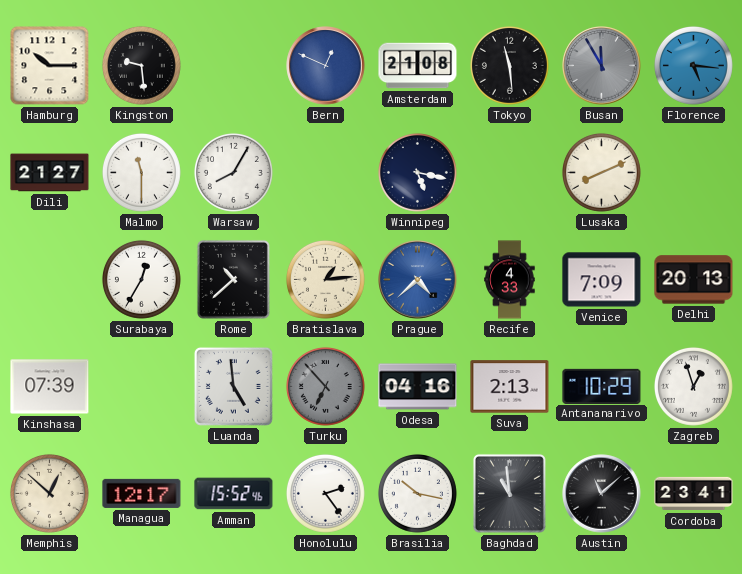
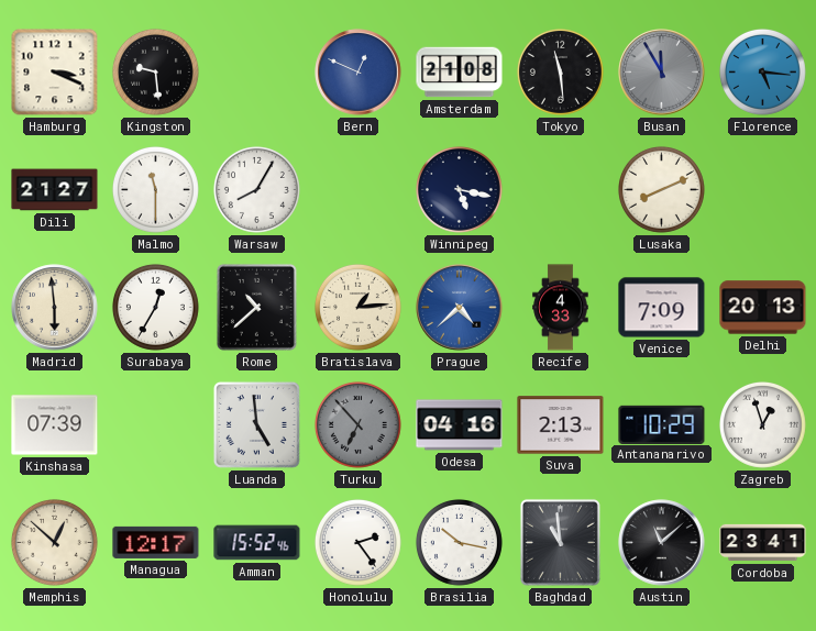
Hamburg: 10:15 -> 3:19
Madrid: none -> 5:59
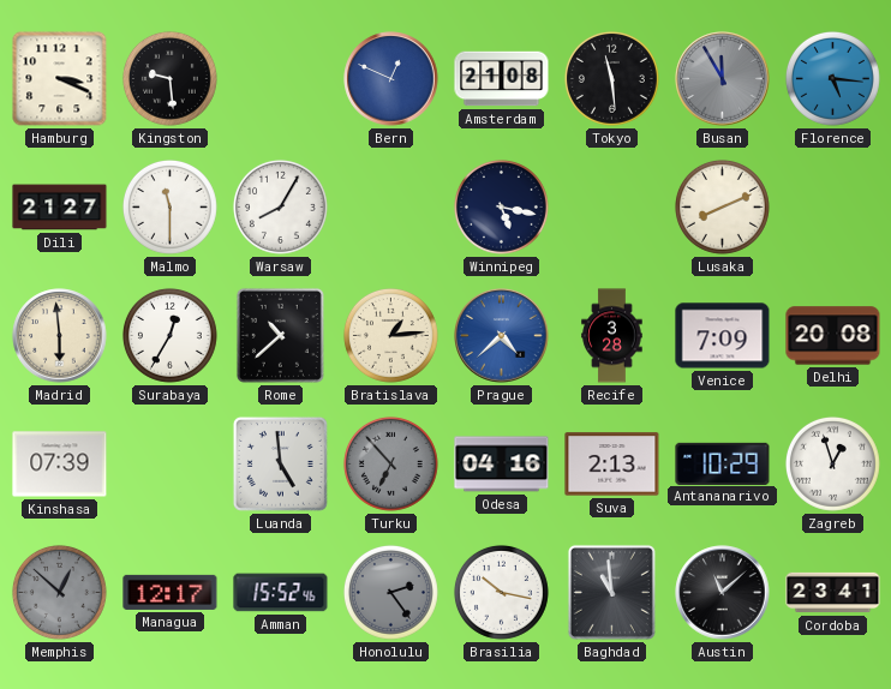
Recife: 4:33 -> 3:28
Delhi: 20:13 -> 20:08
Memphis dial: cream -> grey
Honolulu dial: white -> grey
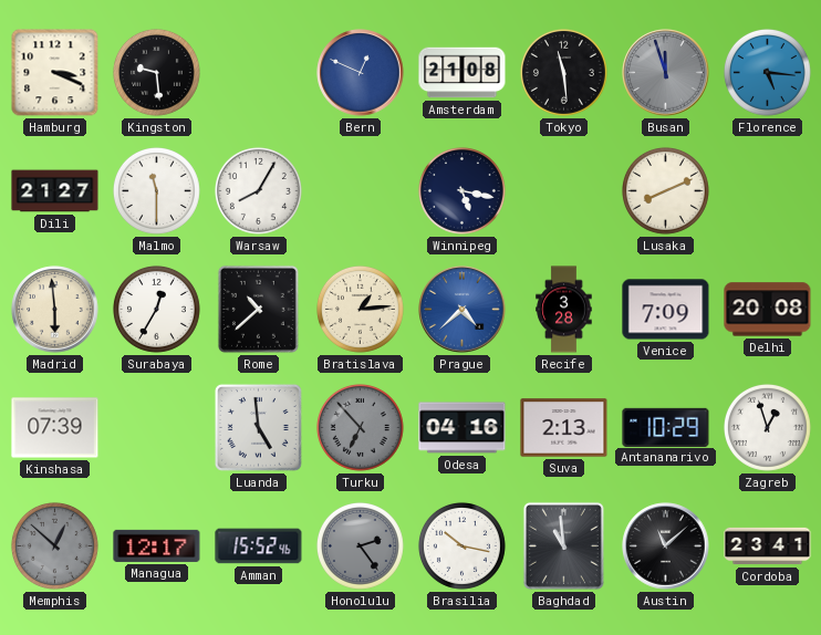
Busan: 11:55 -> 11:57
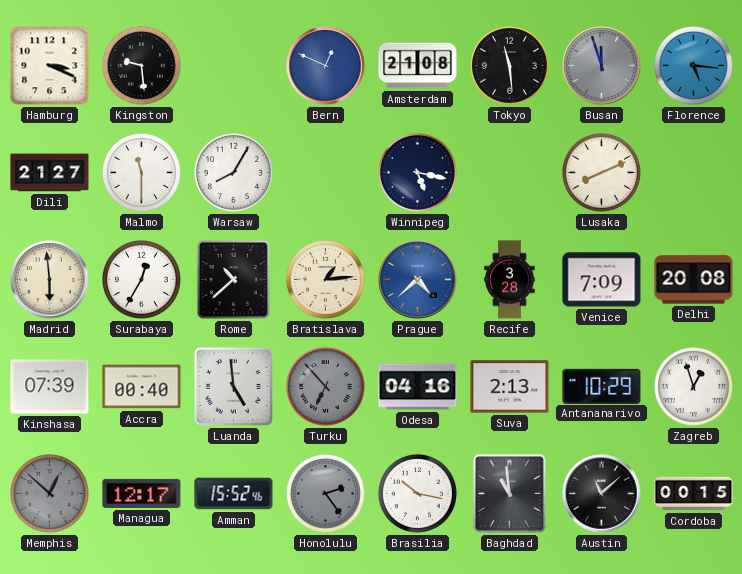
Accra: none -> 00:40
Cordoba: 23:41 -> 00:15
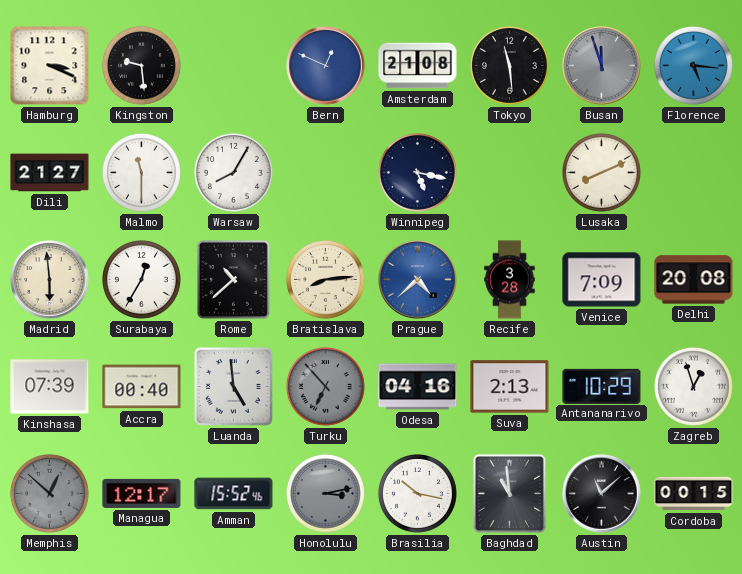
Bratislava: 1:14 -> 8:14
Honolulu: 2:24 -> 3:13
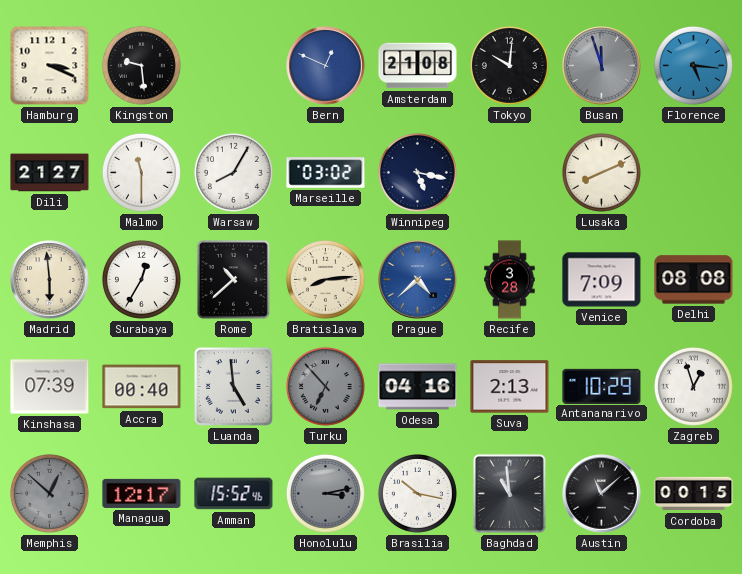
Tokyo: 11:29 -> 10:01
Marseille: none -> 03:02
Delhi: 20:08 -> 08:08
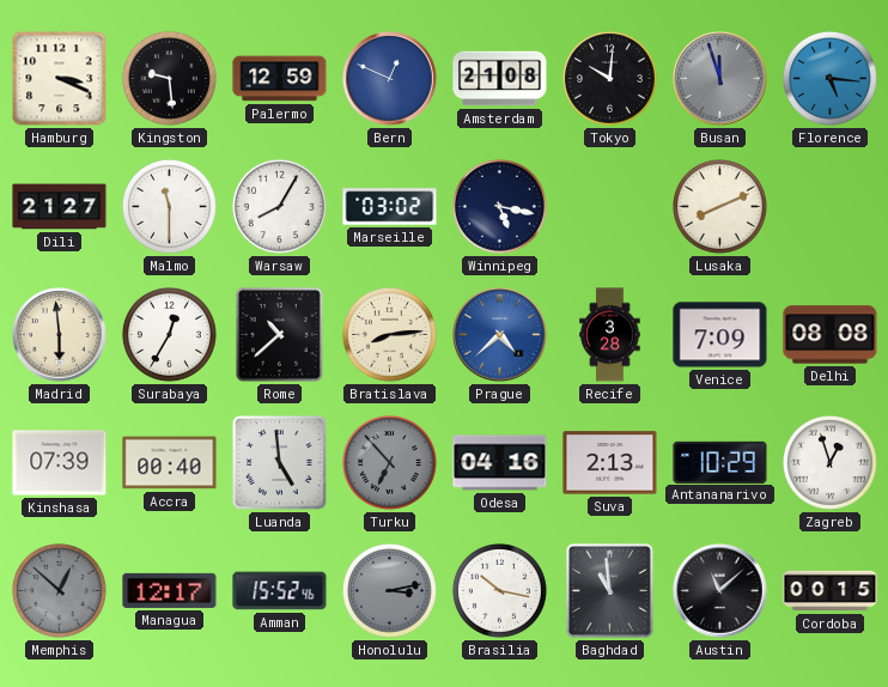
Palermo: none -> 12:59
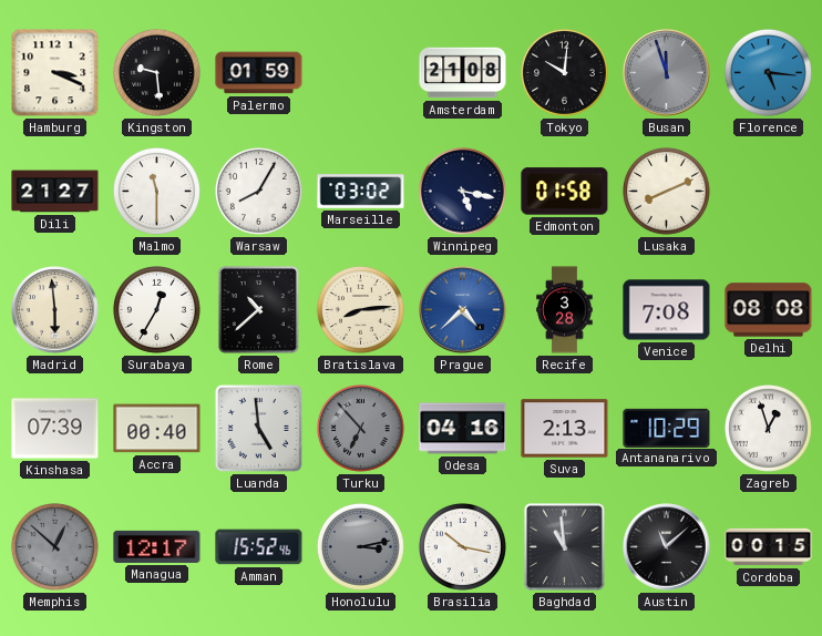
Palermo: 12:59 -> 01:59
Bern: 12:49 -> none
Edmonton: none -> 01:58
Venice: 7:09 -> 7:08
